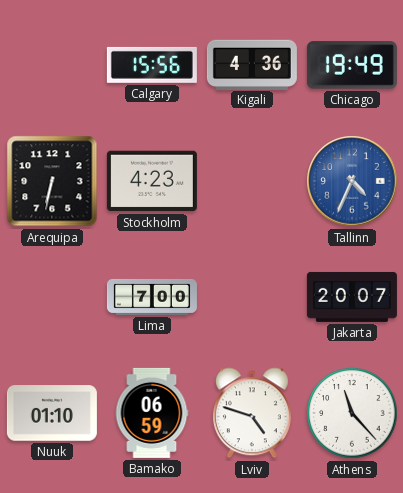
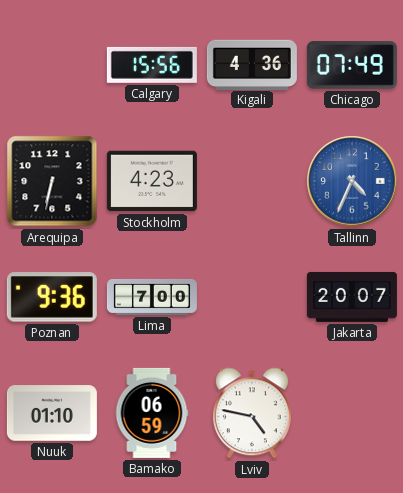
Chicago: 19:49 -> 07:49
Poznan: none -> 9:36
Lviv: 4:48 -> 4:47
Athens: 11:23 -> none
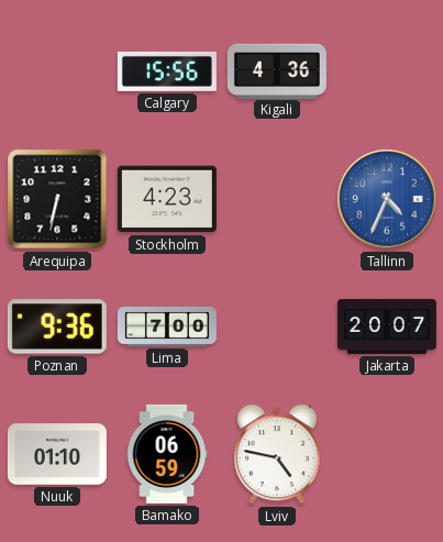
Chicago: 07:49 -> none
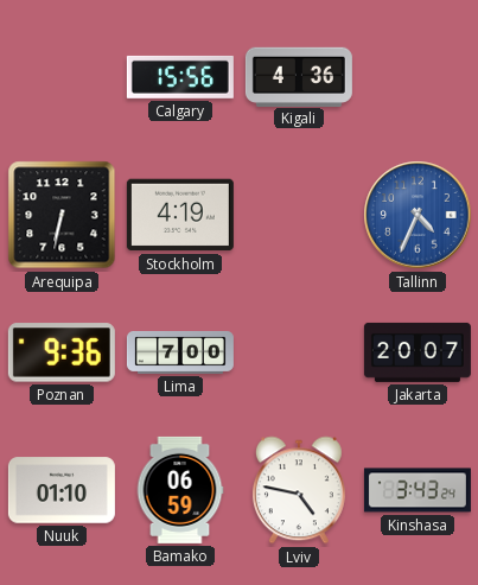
Stockholm: 4:23 -> 4:19
Kinshasa: none -> 3:43
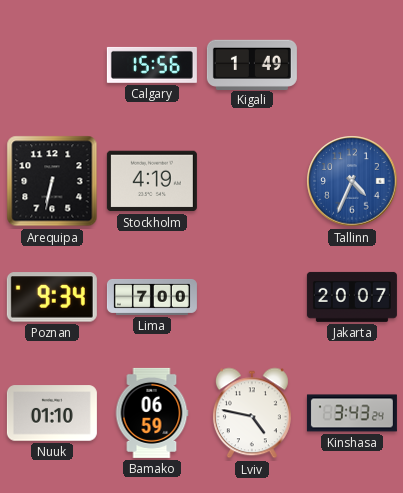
Kigali: 4:36 -> 1:49
Poznan: 9:36 -> 9:34
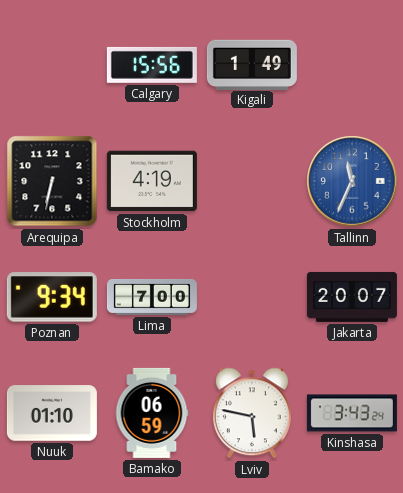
Tallinn: 4:34 -> 11:34
Lviv: 4:47 -> 5:47
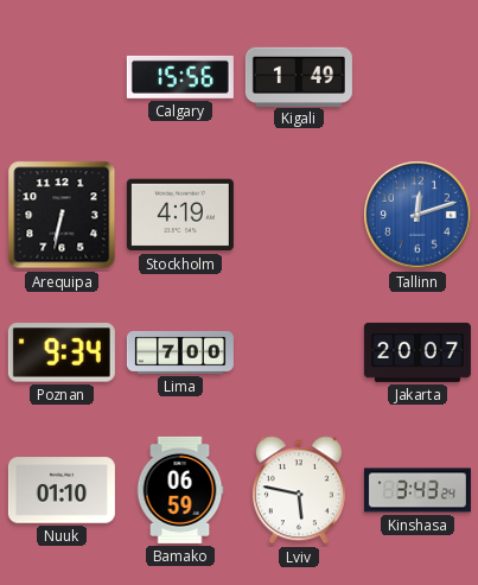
Tallinn: 11:34 -> 12:12
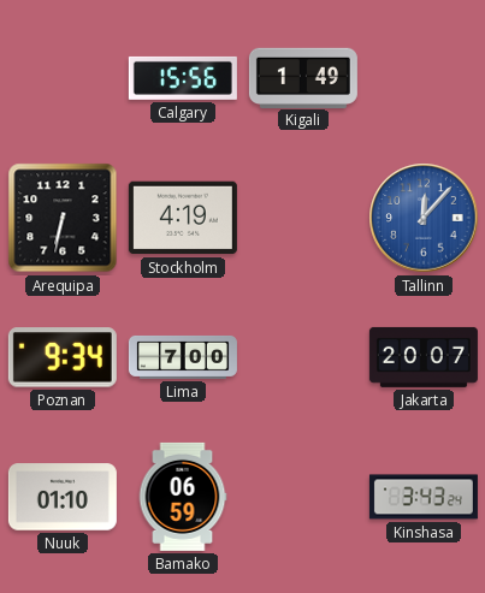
Tallinn: 12:12 -> 12:07
Lviv: 5:47 -> none
